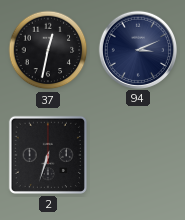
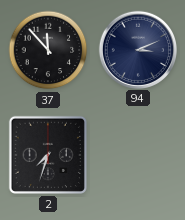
37: 12:32 -> 11:53
2: 6:33 -> 7:33
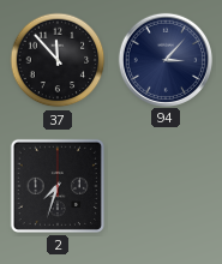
94: 3:11 -> 3:07
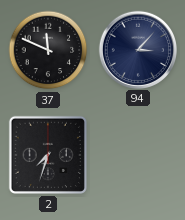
37: 11:53 -> 11:49
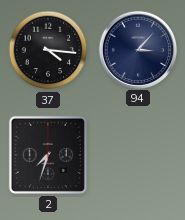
37: 11:49 -> 4:16
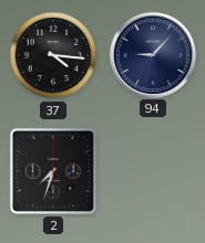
94: 3:07 -> 9:07
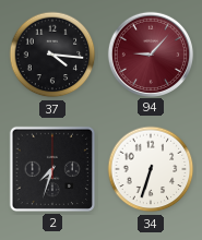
94 dial: navy -> burgundy
34: none -> 6:33
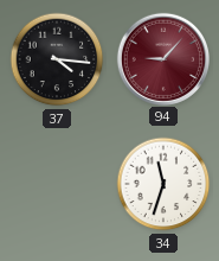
2: 7:33 -> none
34: 6:33 -> 11:33
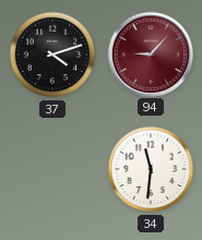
37: 4:16 -> 4:12
34: 11:33 -> 11:31
